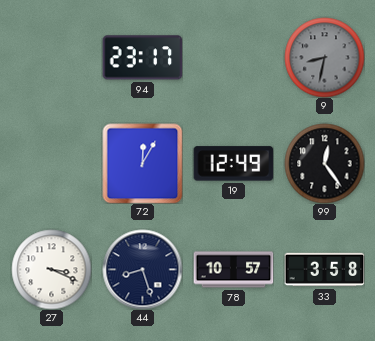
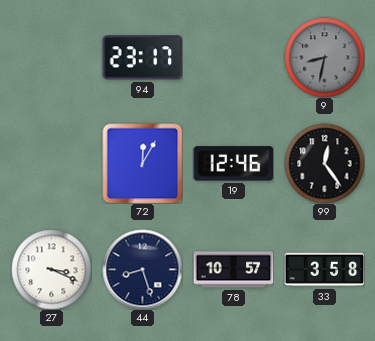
19: 12:49 -> 12:46
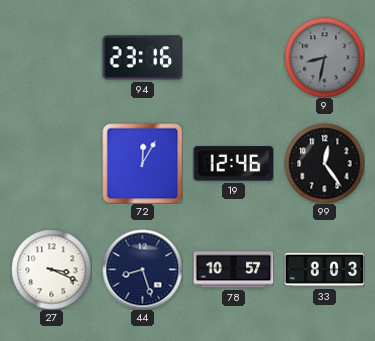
94: 23:17 -> 23:16
33: 3:58 -> 8:03
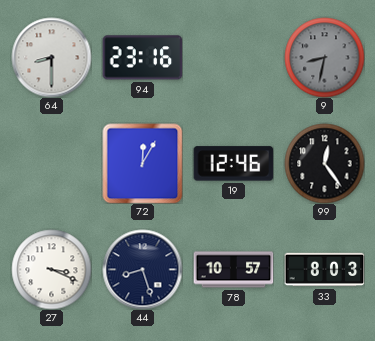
64: none -> 8:30
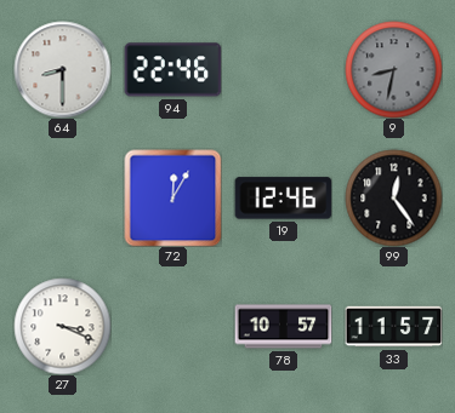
94: 23:16 -> 22:46
44: 8:27 -> none
33: 8:03 -> 11:57
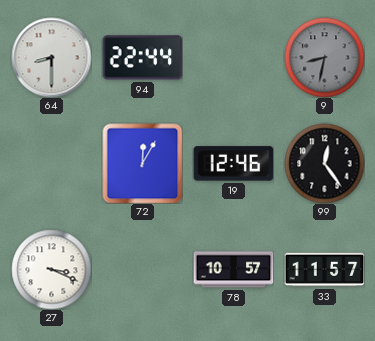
94: 22:46 -> 22:44
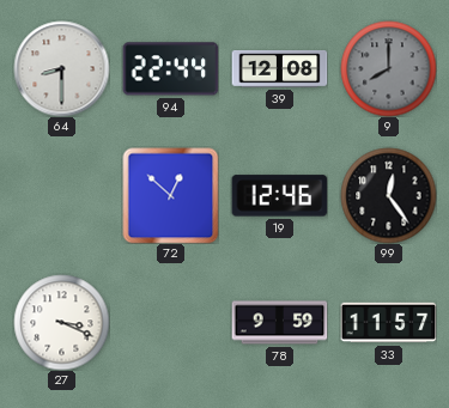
39: none -> 12:08
9: 8:32 -> 8:00
72: 12:05 -> 12:52
78: 10:57 -> 9:59
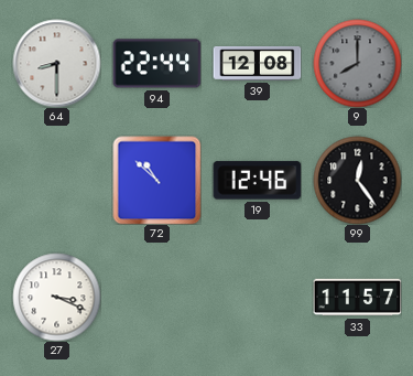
72: 12:52 -> 10:52
78: 9:59 -> none
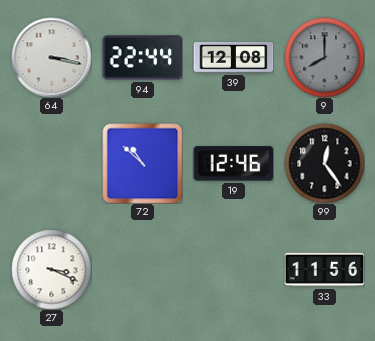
64: 8:30 -> 3:17
33: 11:57 -> 11:56
